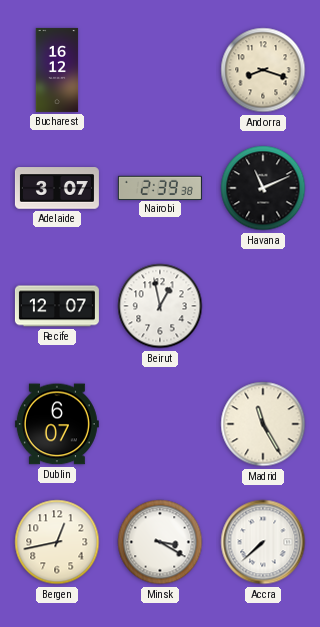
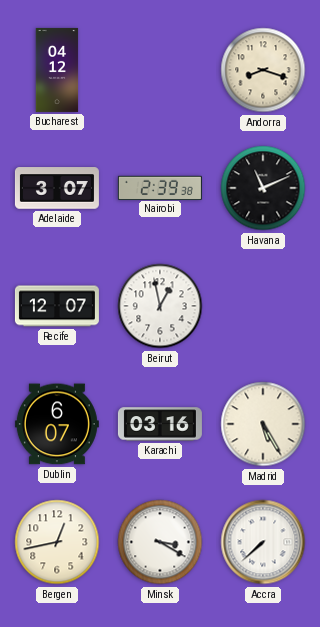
Bucharest: 16:12 -> 04:12
Karachi: none -> 03:16
Madrid: 11:25 -> 5:25
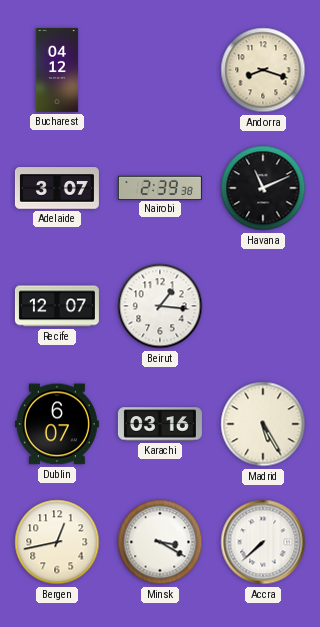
Beirut: 12:58 -> 1:16
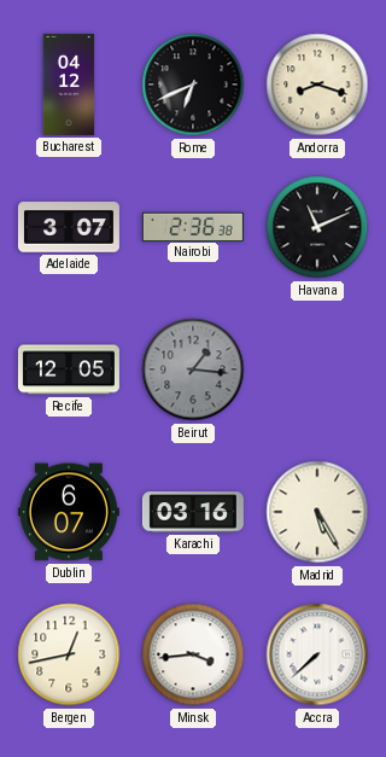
Rome: none -> 6:41
Nairobi: 2:39 -> 2:36
Recife: 12:07 -> 12:05
Beirut dial: white -> grey
Minsk: 3:20 -> 3:44
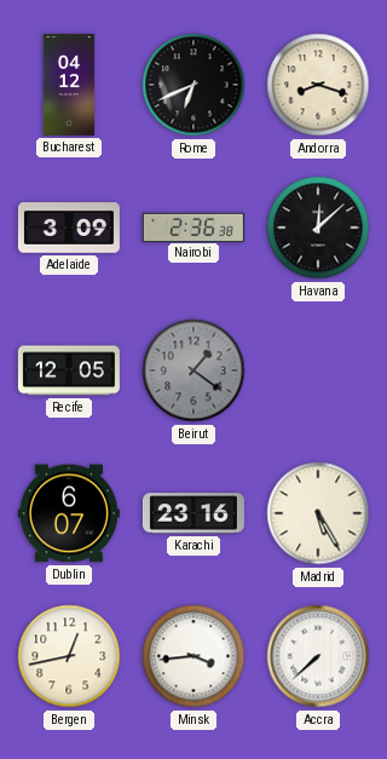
Adelaide: 3:07 -> 3:09
Havana: 11:11 -> 12:08
Beirut: 1:16 -> 1:21
Karachi: 03:16 -> 23:16
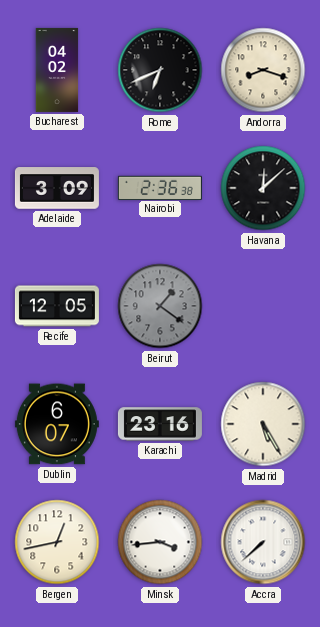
Bucharest: 04:12 -> 04:02
